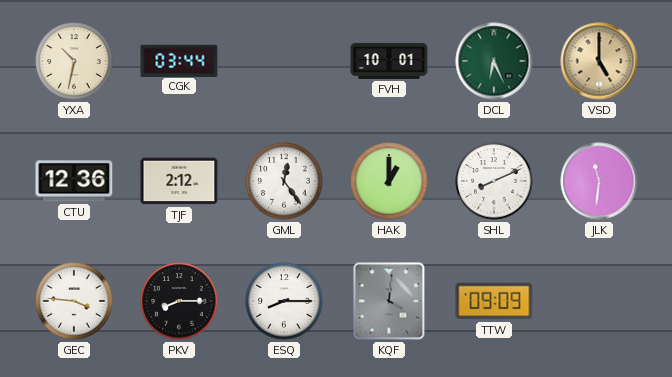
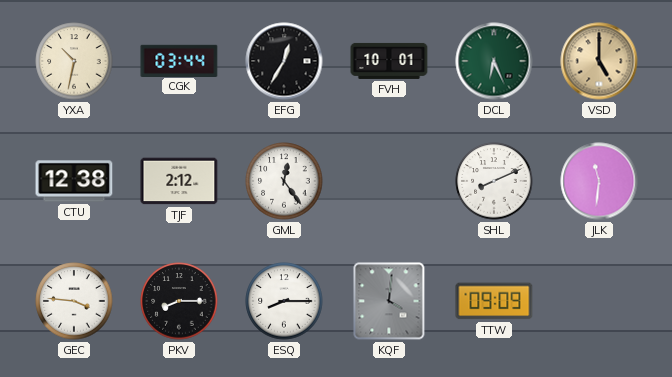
EFG: none -> 12:35
CTU: 12:36 -> 12:38
HAK: 1:00 -> none
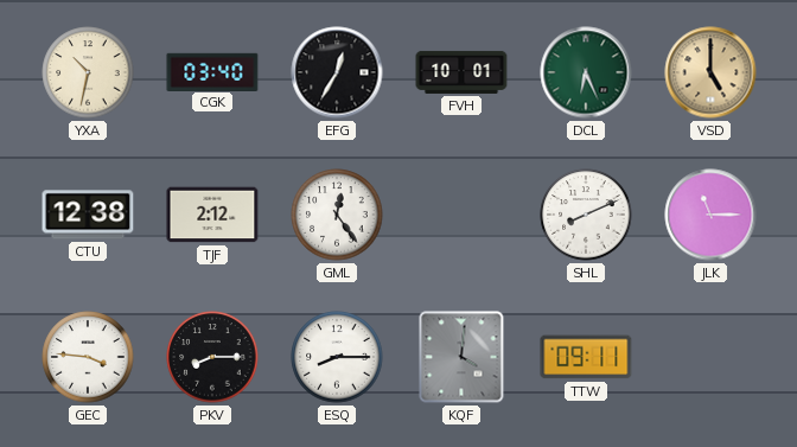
CGK: 03:44 -> 03:40
JLK: 11:31 -> 11:15
TTW: 09:09 -> 09:11
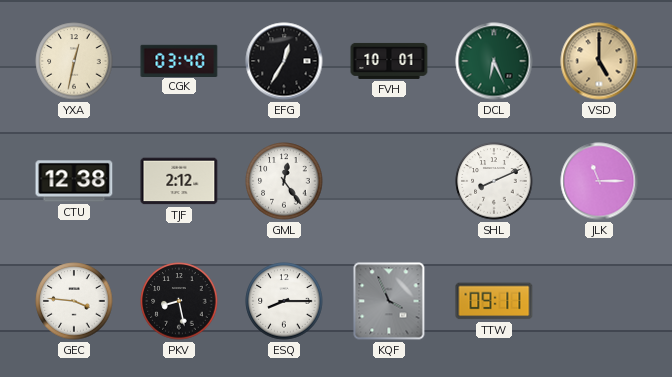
YXA: 10:32 -> 12:32
PKV: 8:15 -> 8:28
KQF: 4:01 -> 3:56
